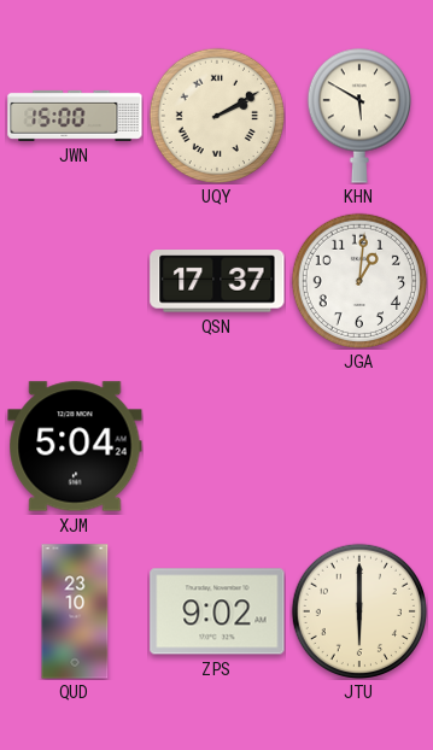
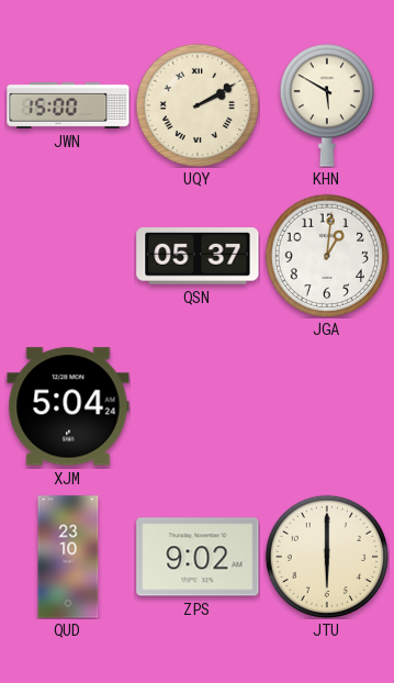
QSN: 17:37 -> 05:37
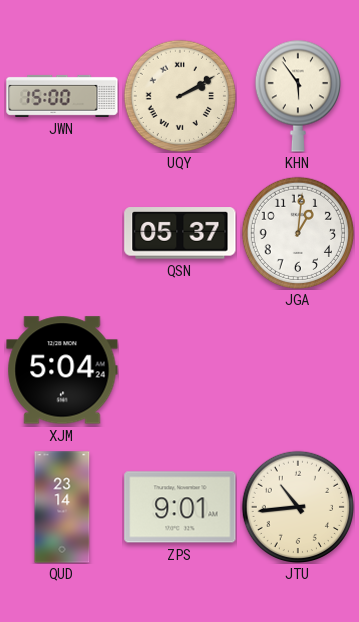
KHN: 5:50 -> 5:54
QUD: 23:10 -> 23:14
ZPS: 9:02 -> 9:01
JTU: 6:00 -> 10:44
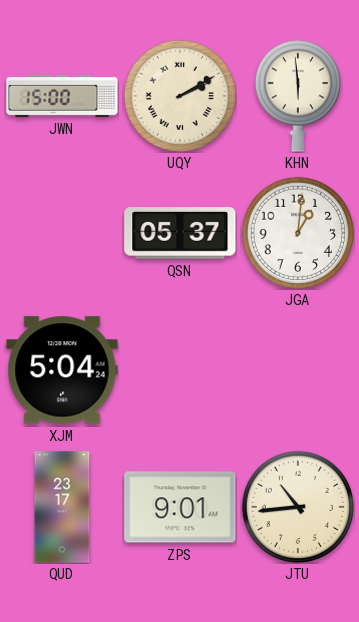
KHN: 5:54 -> 5:59
QUD: 23:14 -> 23:17
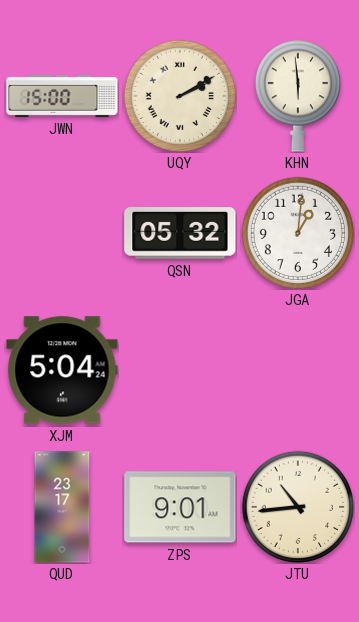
QSN: 05:37 -> 05:32
